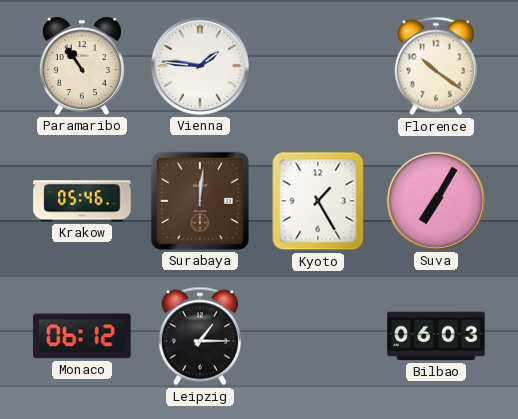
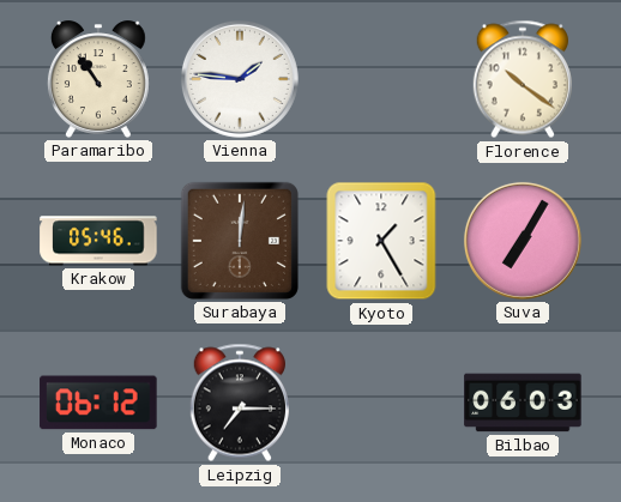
Leipzig: 1:15 -> 7:15
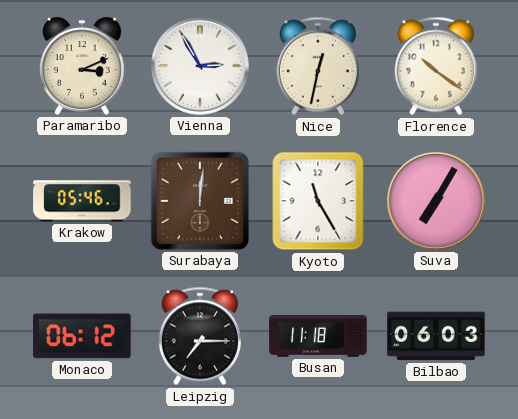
Paramaribo: 10:54 -> 3:11
Vienna: 1:46 -> 2:55
Nice: none -> 12:32
Kyoto: 1:25 -> 11:25
Busan: none -> 11:18
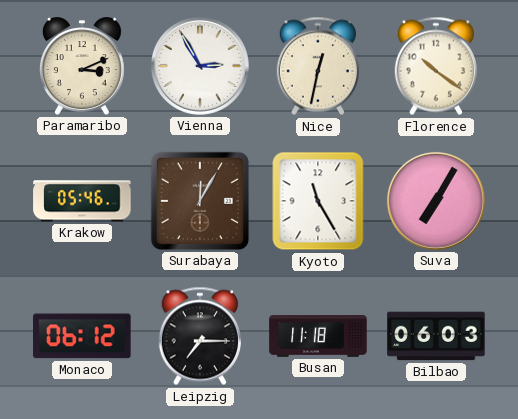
Surabaya: 12:01 -> 12:05
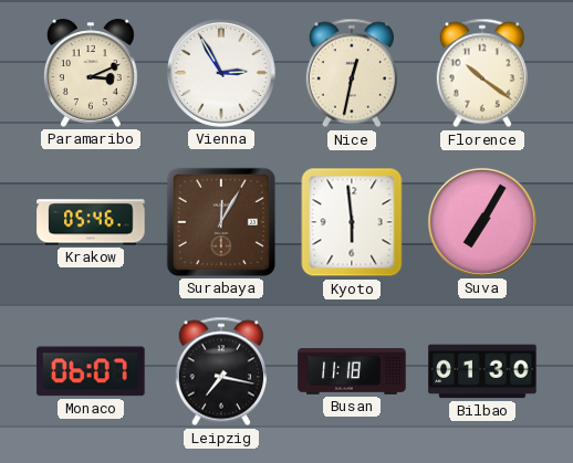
Kyoto: 11:25 -> 5:59
Monaco: 06:12 -> 06:07
Leipzig: 7:15 -> 7:17
Bilbao: 06:03 -> 01:30
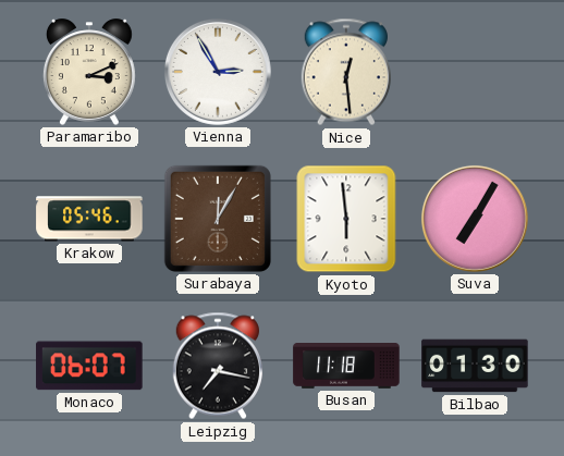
Nice: 12:32 -> 12:29
Florence: 10:21 -> none
